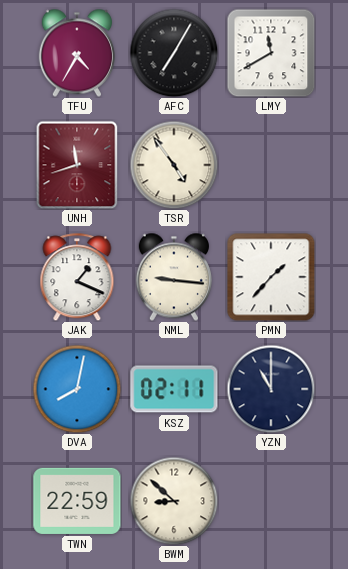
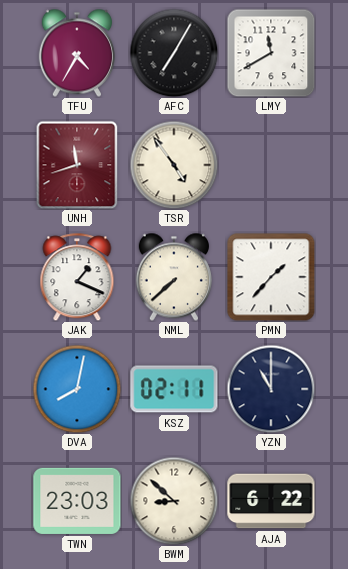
NML: 9:16 -> 7:38
TWN: 22:59 -> 23:03
AJA: none -> 6:22
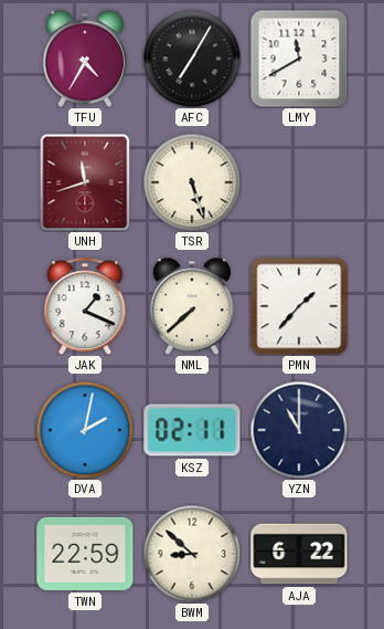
TSR: 4:54 -> 5:27
DVA: 8:02 -> 2:02
TWN: 23:03 -> 22:59
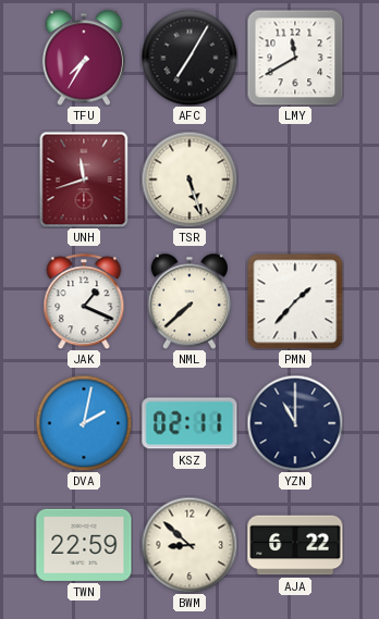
TFU: 4:35 -> 7:35
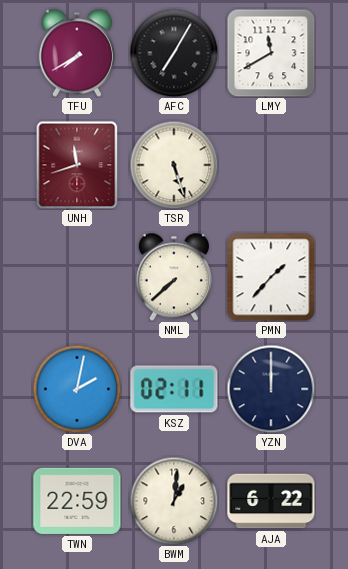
TFU: 7:35 -> 7:40
JAK: 1:19 -> none
YZN: 11:00 -> 12:00
BWM: 8:52 -> 1:01
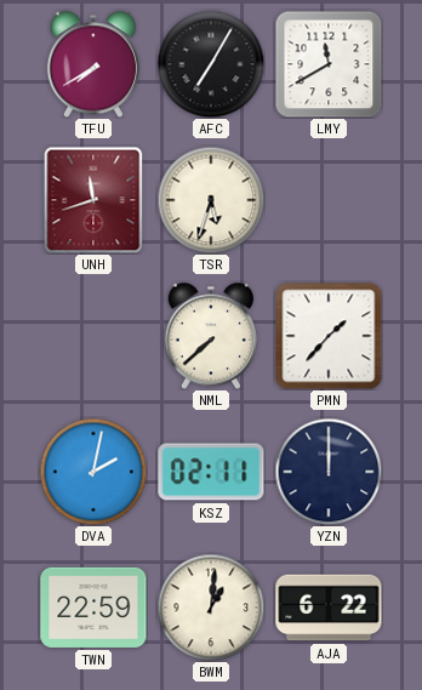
TSR: 5:27 -> 5:33
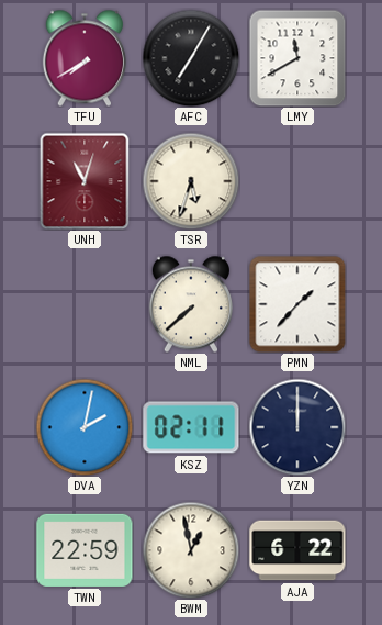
UNH: 11:42 -> 11:03
BWM: 1:01 -> 12:58
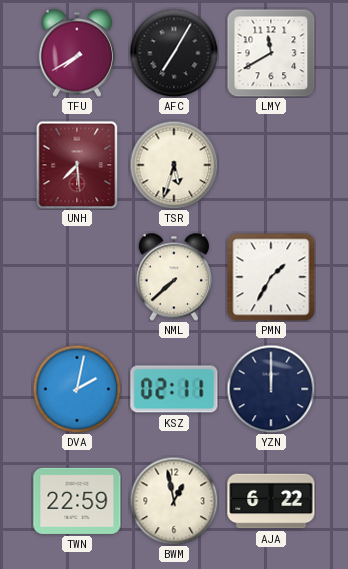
UNH: 11:03 -> 7:29
PMN: 1:37 -> 1:35
